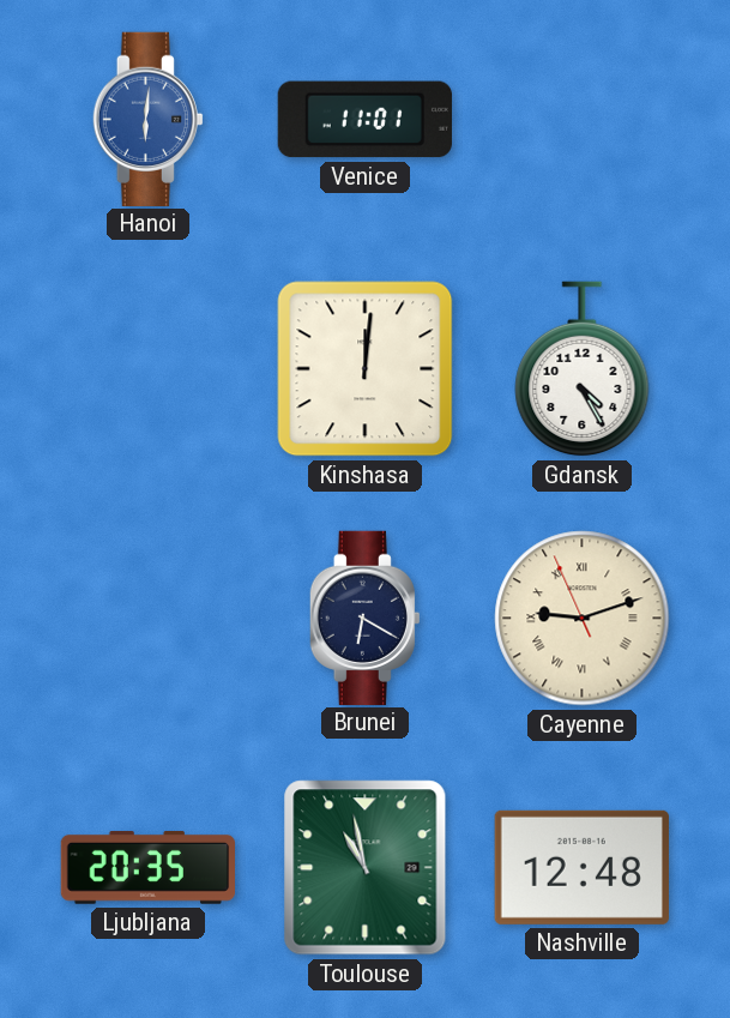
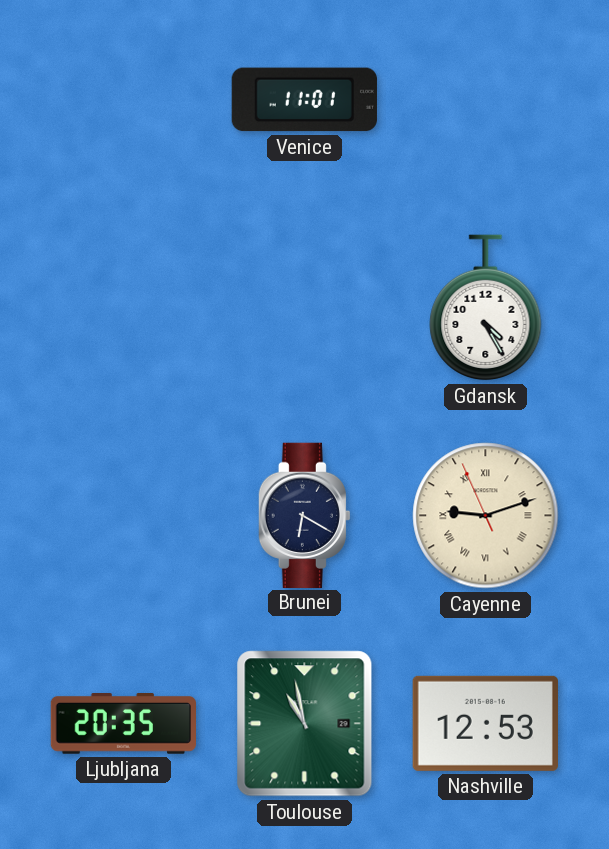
Hanoi: 6:01 -> none
Kinshasa: 12:01 -> none
Nashville: 12:48 -> 12:53
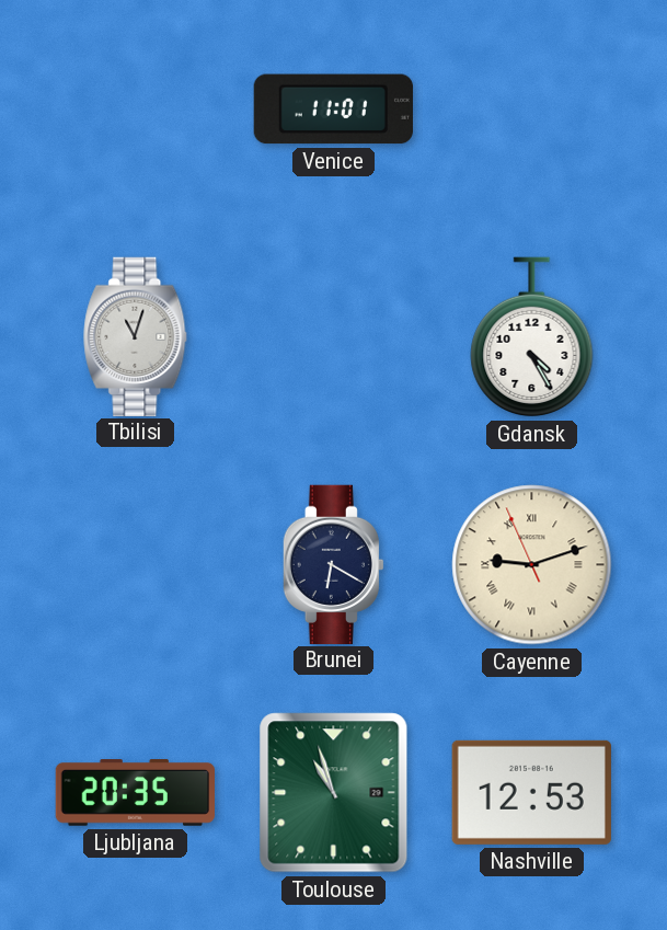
Tbilisi: none -> 11:03
Toulouse: 10:58 -> 10:57
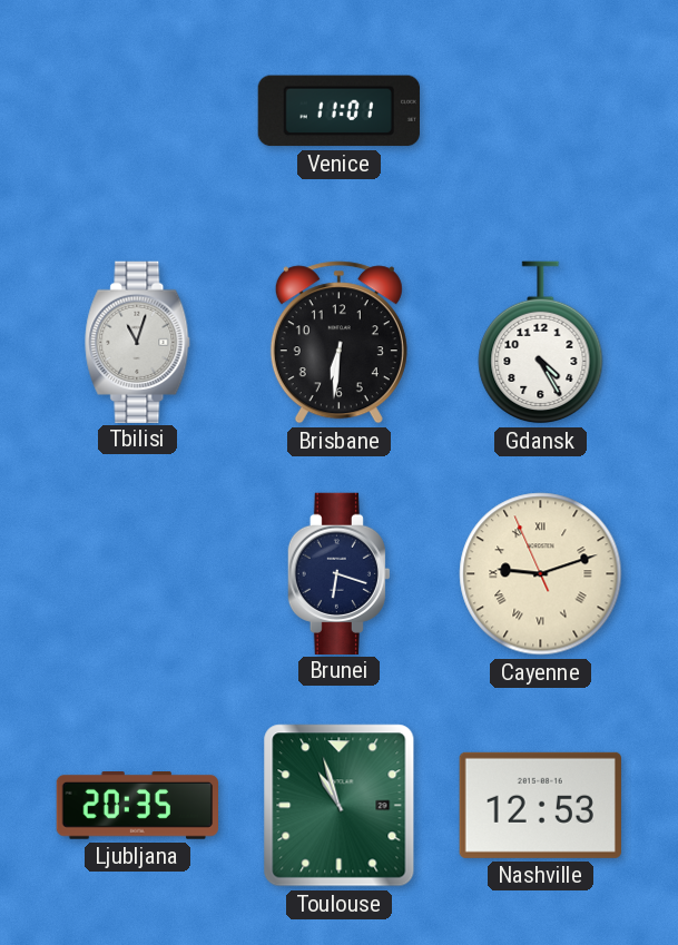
Brisbane: none -> 6:31
Brunei: 6:20 -> 6:18
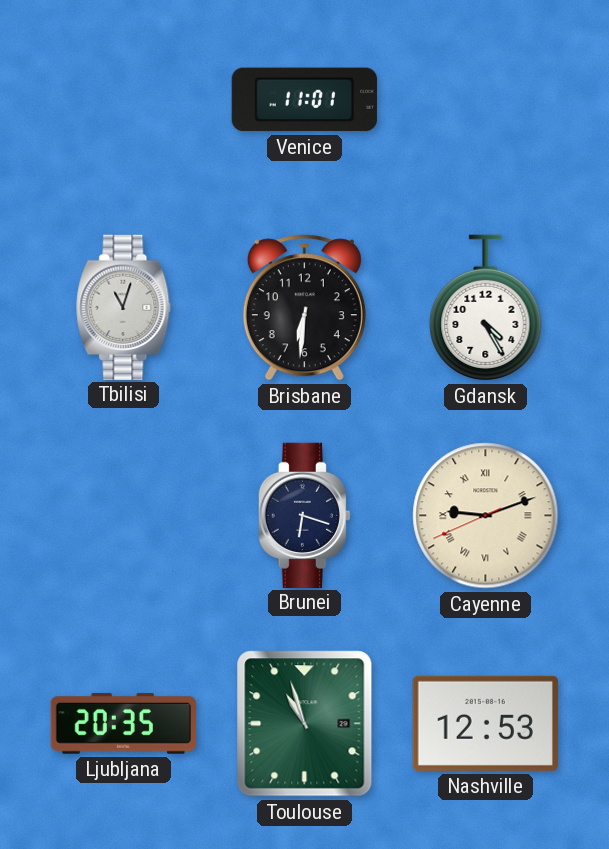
Cayenne: 9:11:56 -> 9:11:41
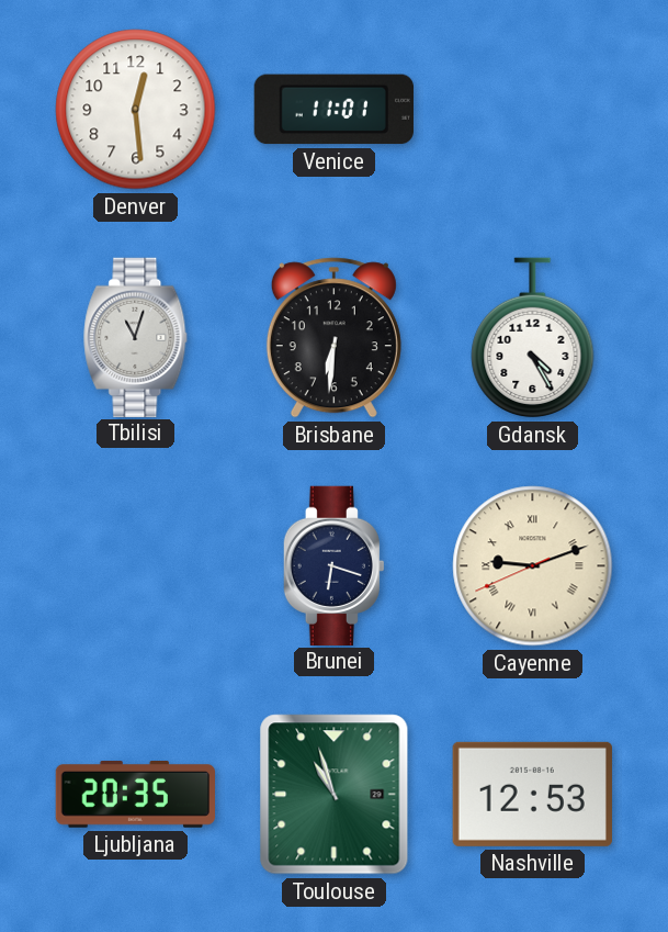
Denver: none -> 12:29
